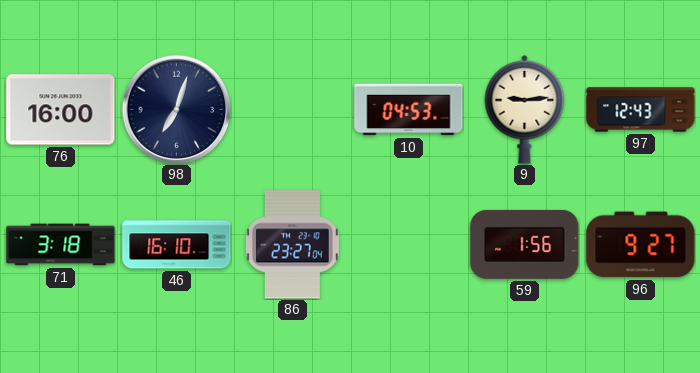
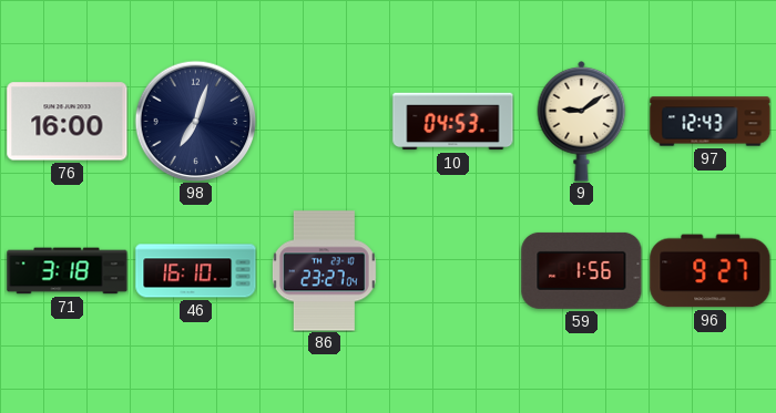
9: 9:14 -> 9:09
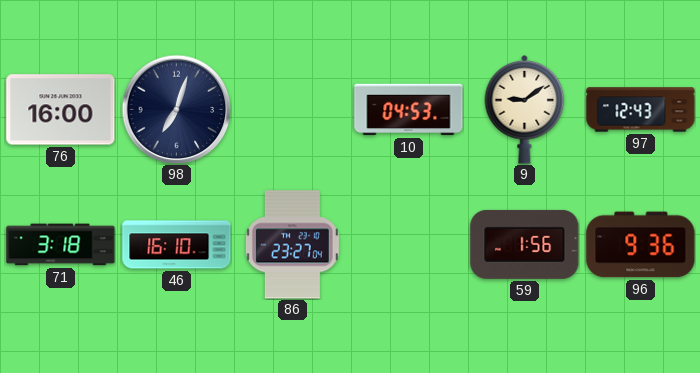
96: 9:27 -> 9:36
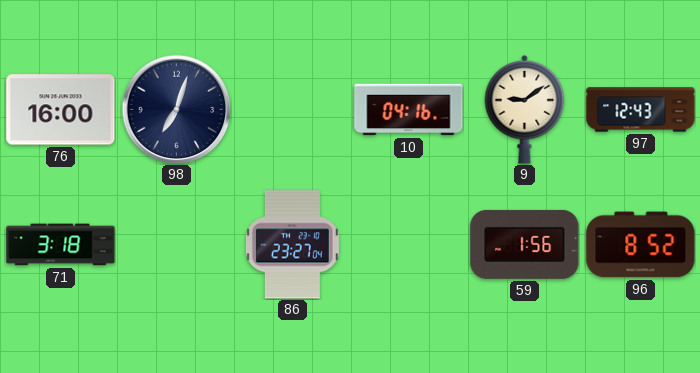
10: 04:53 -> 04:16
46: 16:10 -> none
96: 9:36 -> 8:52
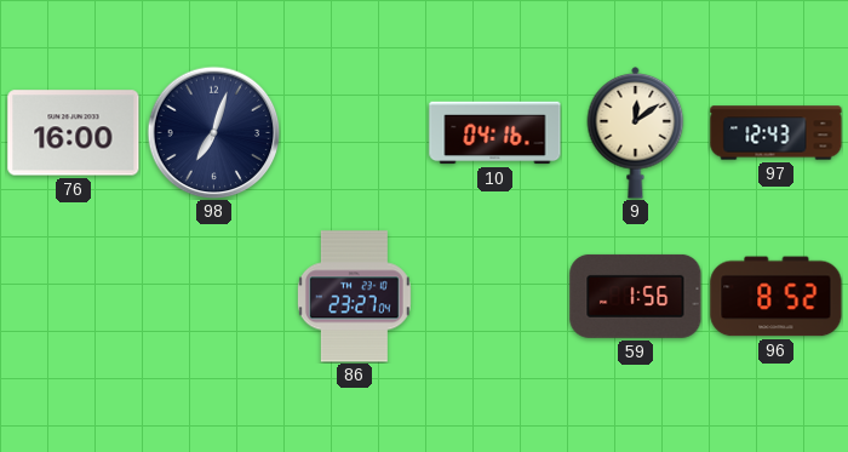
9: 9:09 -> 12:09
71: 3:18 -> none
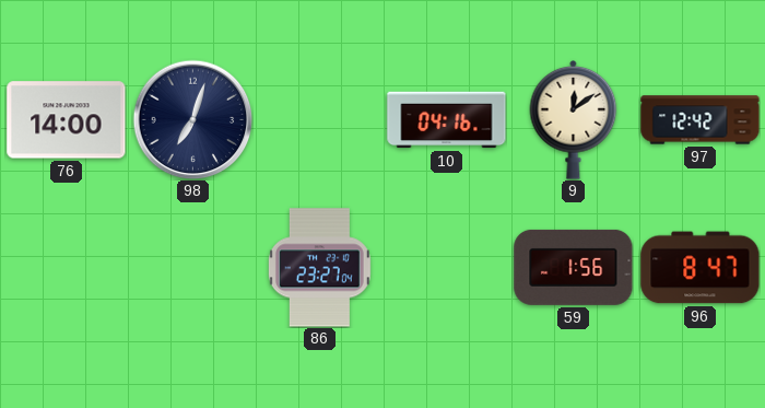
76: 16:00 -> 14:00
97: 12:43 -> 12:42
96: 8:52 -> 8:47
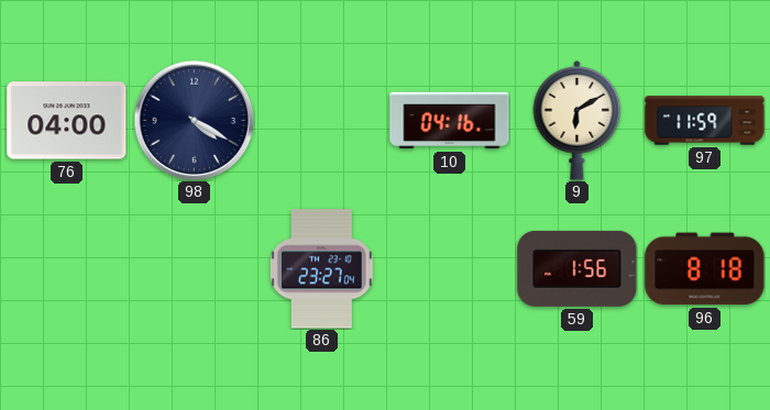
76: 14:00 -> 04:00
98: 7:03 -> 4:20
9: 12:09 -> 6:10
97: 12:42 -> 11:59
96: 8:47 -> 8:18
